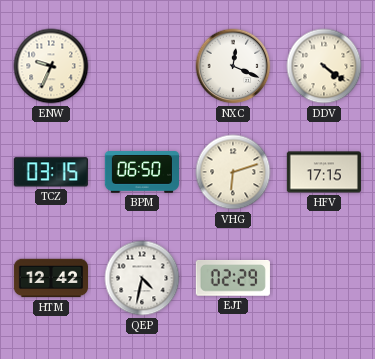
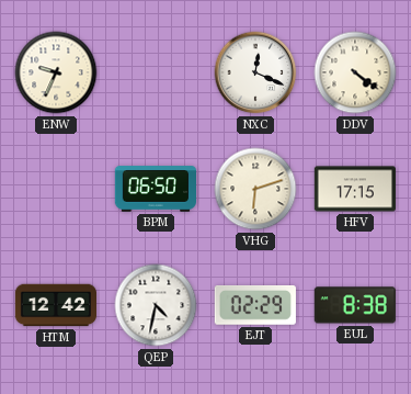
TCZ: 03:15 -> none
EUL: none -> 8:38
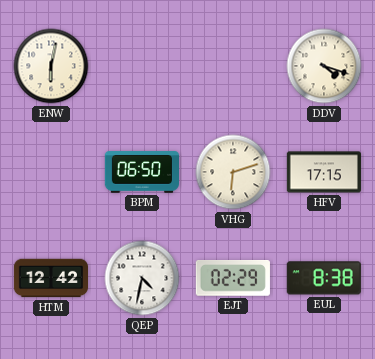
ENW: 9:34 -> 6:02
NXC: 12:19 -> none
DDV: 4:21 -> 4:18
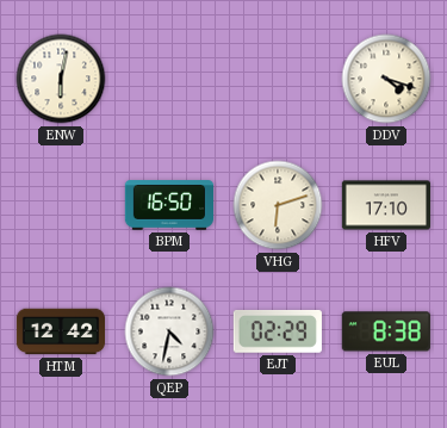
BPM: 06:50 -> 16:50
HFV: 17:15 -> 17:10
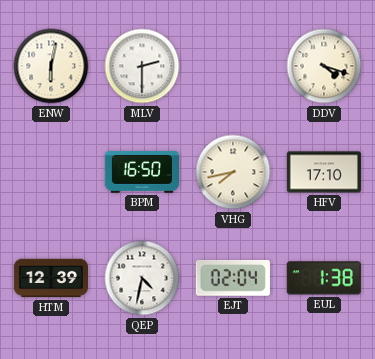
MLV: none -> 2:30
VHG: 6:12 -> 7:43
HTM: 12:42 -> 12:39
EJT: 02:29 -> 02:04
EUL: 8:38 -> 1:38
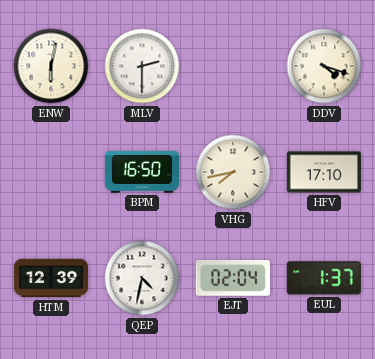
EUL: 1:38 -> 1:37
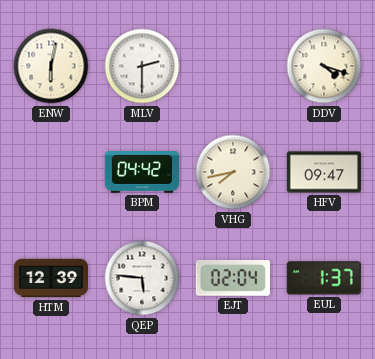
BPM: 16:50 -> 04:42
HFV: 17:10 -> 09:47
QEP: 4:32 -> 5:46
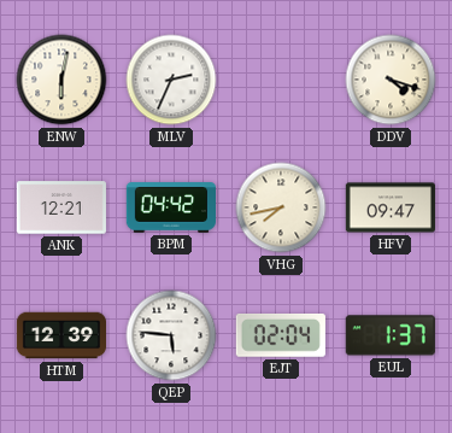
MLV: 2:30 -> 2:34
ANK: none -> 12:21
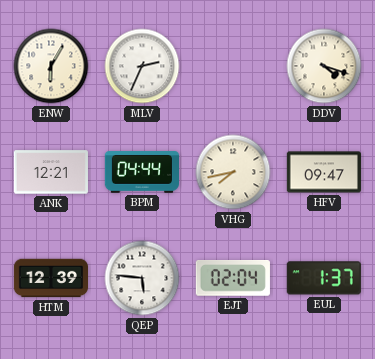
ENW: 6:02 -> 6:05
BPM: 04:42 -> 04:44
